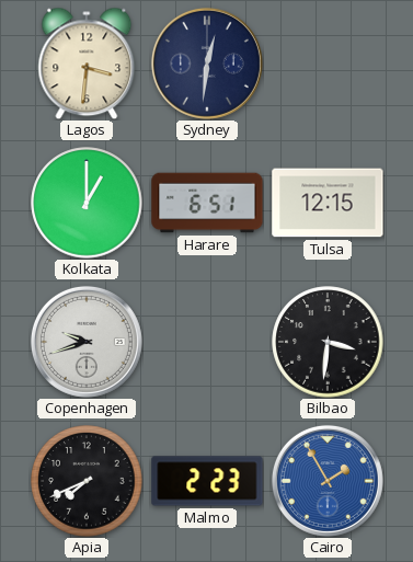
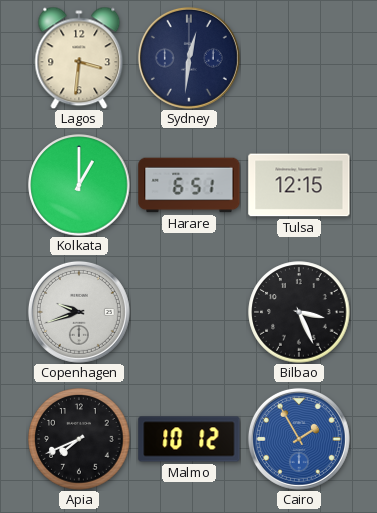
Bilbao: 3:31 -> 3:26
Malmo: 2:23 -> 10:12
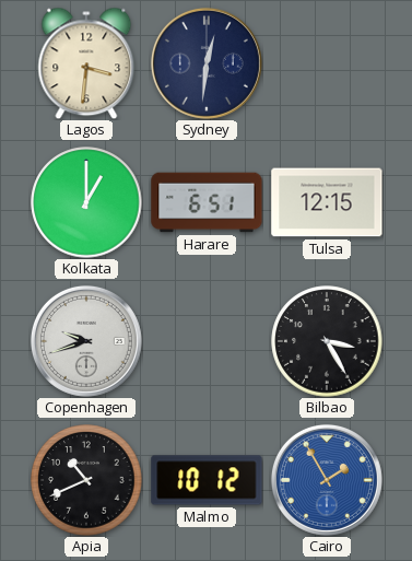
Bilbao: 3:26 -> 3:25
Apia: 7:41 -> 10:41
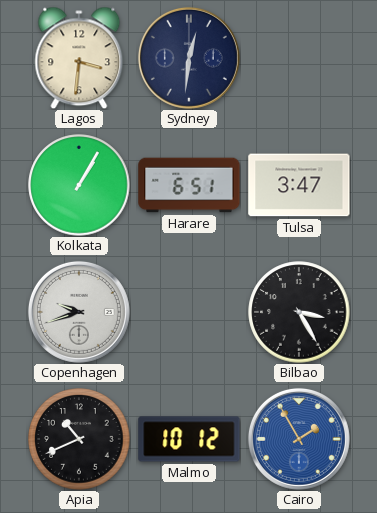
Kolkata: 1:00 -> 1:05
Tulsa: 12:15 -> 3:47
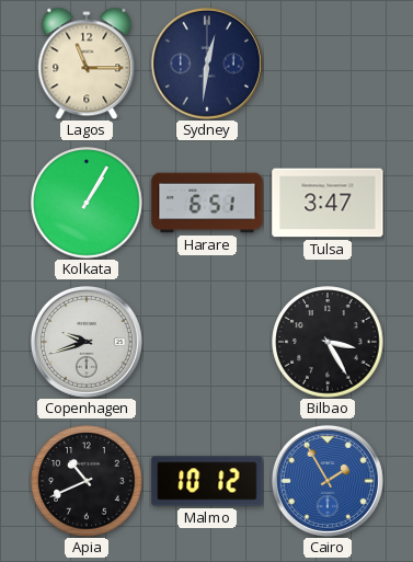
Lagos: 3:31 -> 11:15
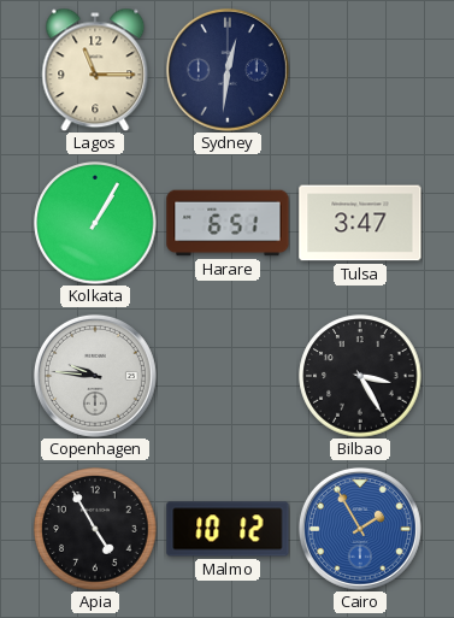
Copenhagen: 9:42 -> 9:46
Apia: 10:41 -> 4:55
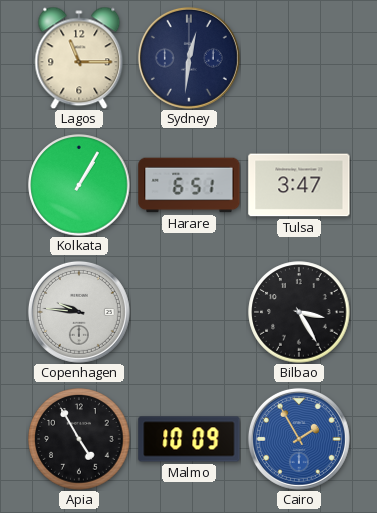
Malmo: 10:12 -> 10:09
